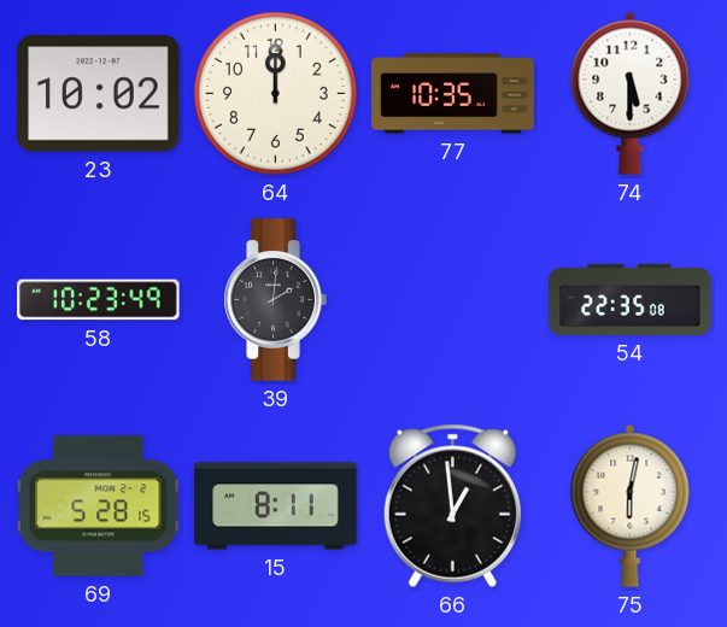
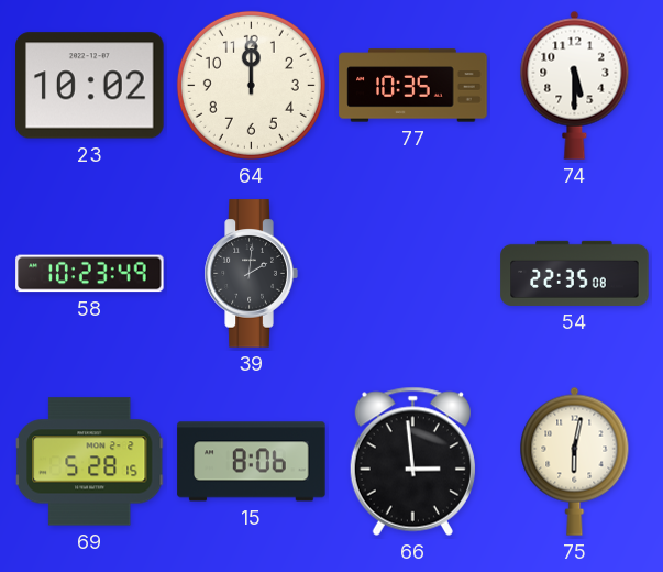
15: 8:11 -> 8:06
66: 12:59 -> 2:59
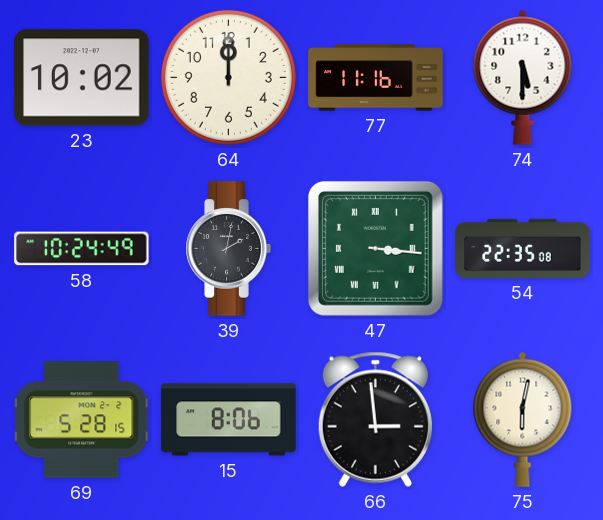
77: 10:35 -> 11:16
58: 10:23 -> 10:24
39: 2:01 -> 2:02
47: none -> 3:16
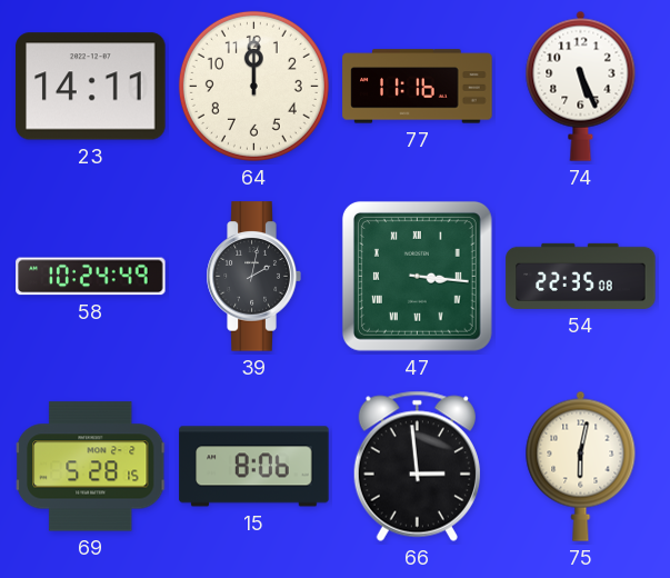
23: 10:02 -> 14:11
74: 5:30 -> 5:26
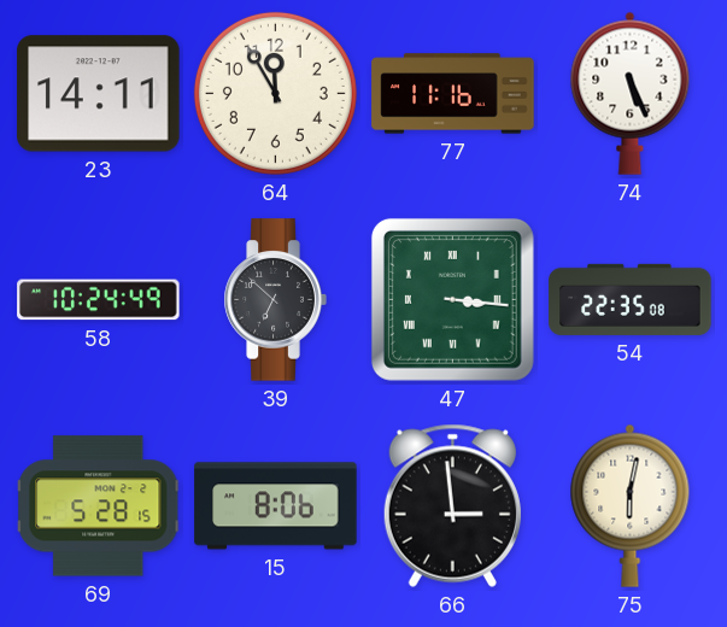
64: 12:00 -> 11:55
39: 2:02 -> 6:52
